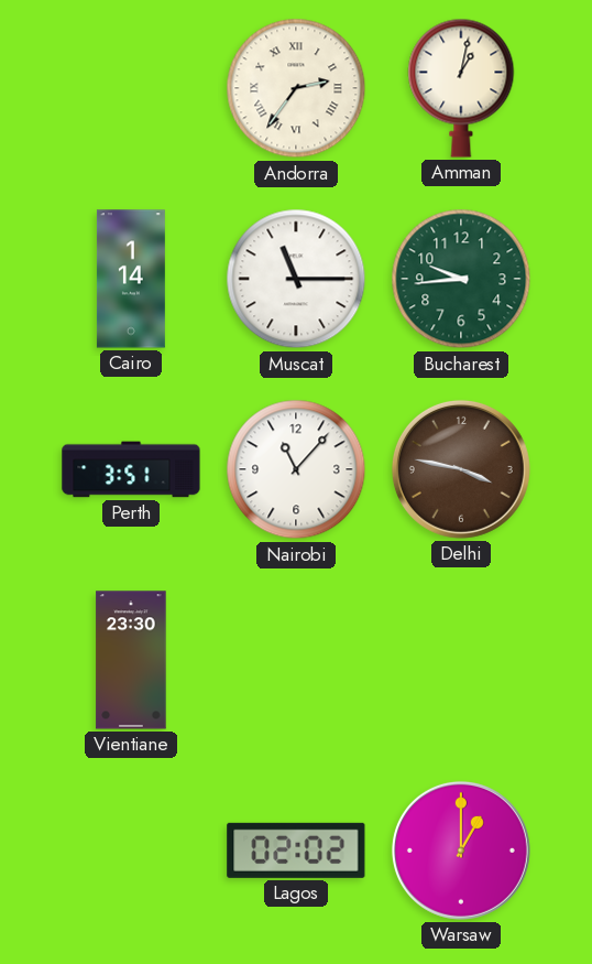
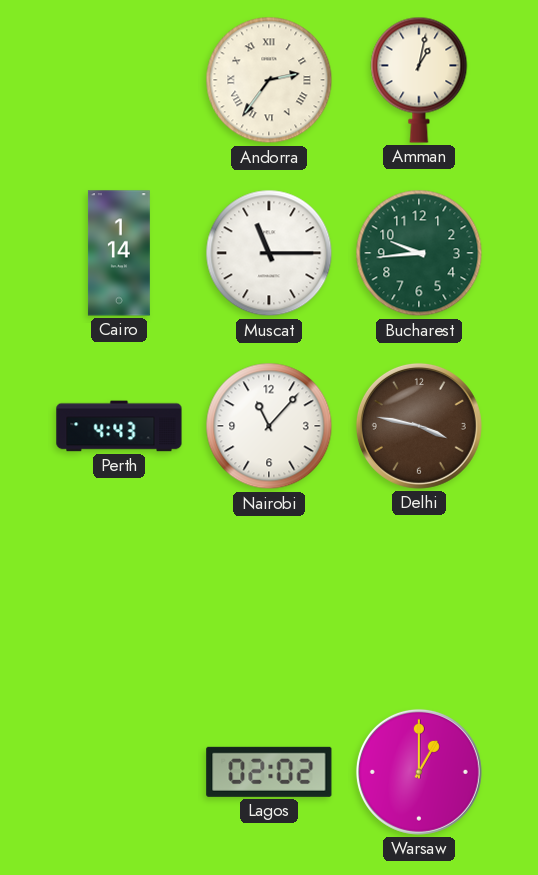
Perth: 3:51 -> 4:43
Vientiane: 23:30 -> none
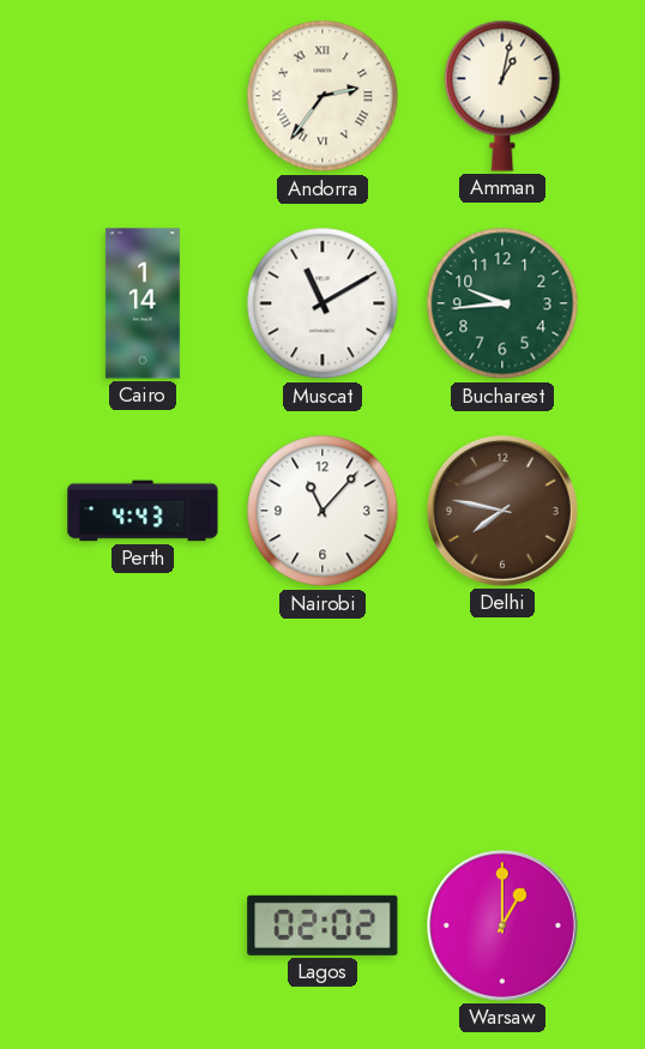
Muscat: 11:15 -> 11:10
Delhi: 3:47 -> 7:47
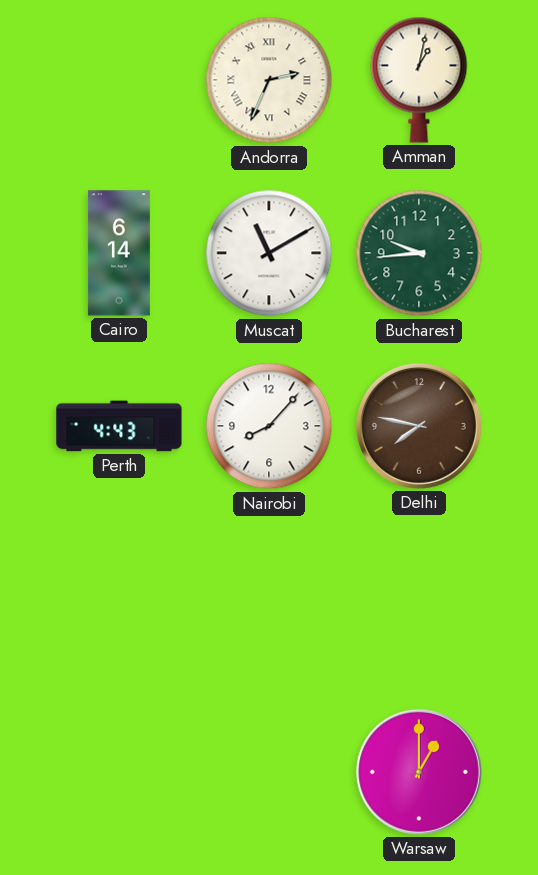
Andorra: 2:36 -> 2:34
Cairo: 1:14 -> 6:14
Nairobi: 11:07 -> 8:07
Lagos: 02:02 -> none
